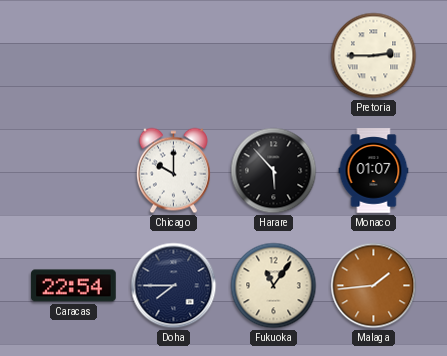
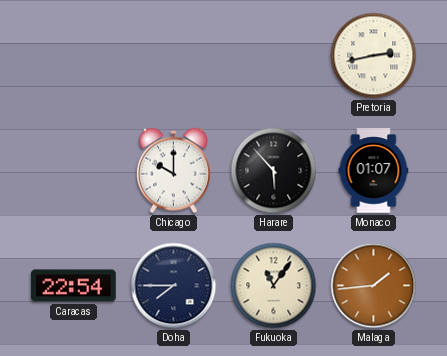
Pretoria: 2:45 -> 2:43
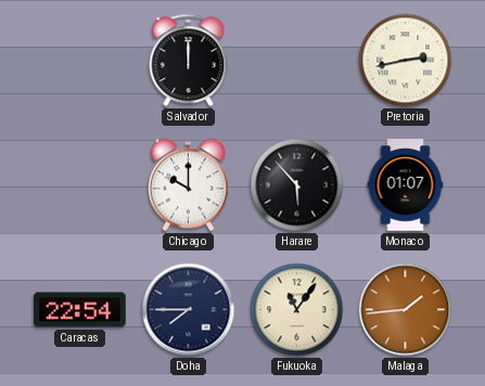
Salvador: none -> 12:00
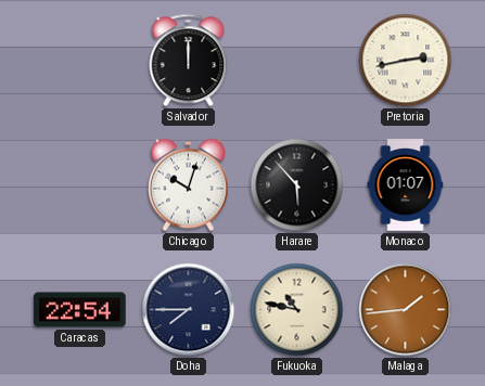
Chicago: 10:00 -> 10:03
Fukuoka: 11:06 -> 10:47
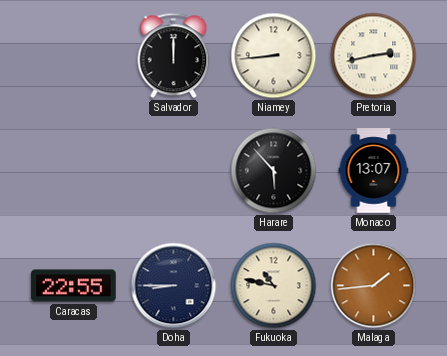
Niamey: none -> 8:44
Chicago: 10:03 -> none
Monaco: 01:07 -> 13:07
Caracas: 22:54 -> 22:55
Doha: 7:45 -> 8:45
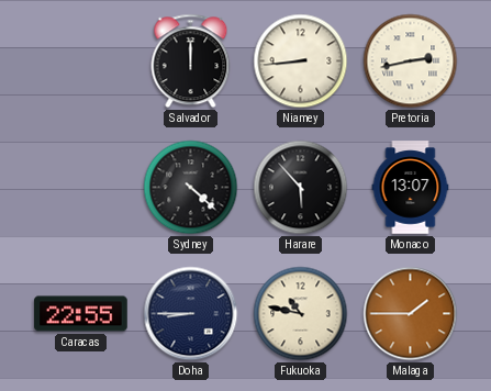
Sydney: none -> 4:22
Malaga: 1:44 -> 1:45
